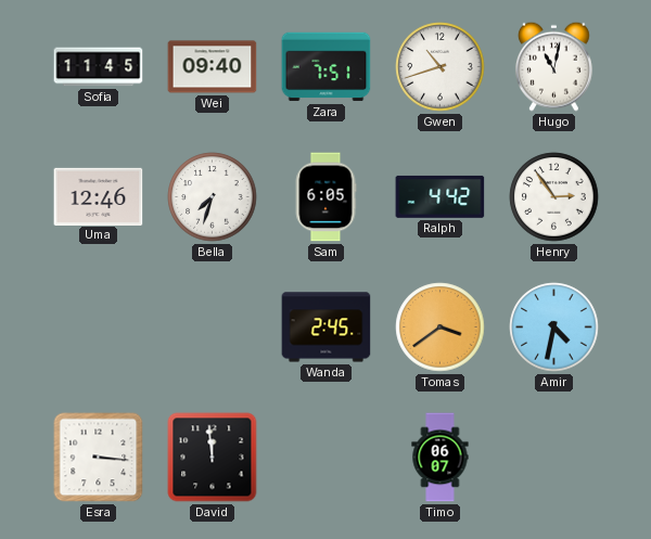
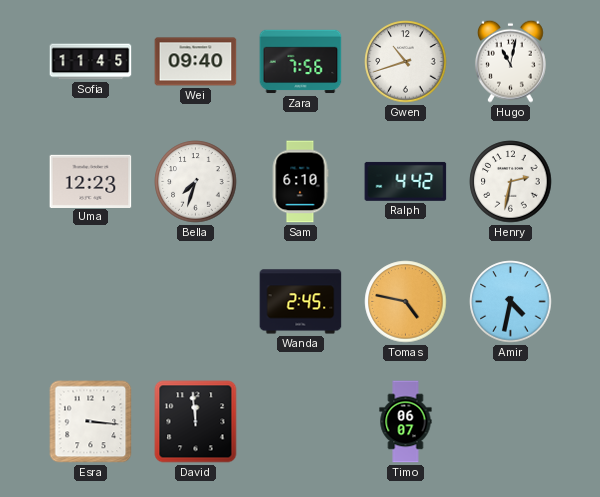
Zara: 7:51 -> 7:56
Uma: 12:46 -> 12:23
Sam: 6:05 -> 6:10
Henry: 2:54 -> 2:32
Tomas: 3:39 -> 4:47
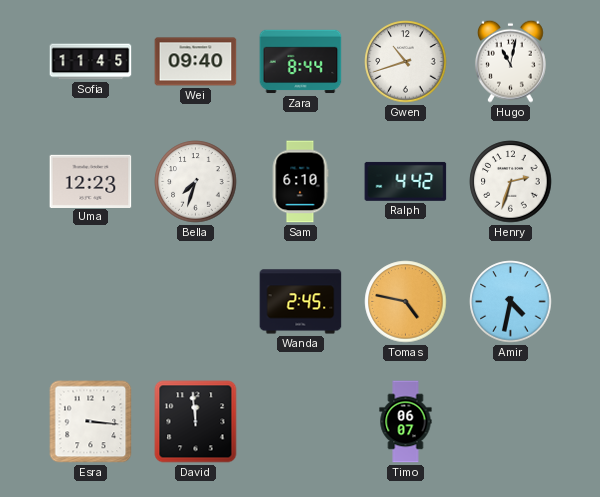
Zara: 7:56 -> 8:44
Henry: 2:32 -> 2:33
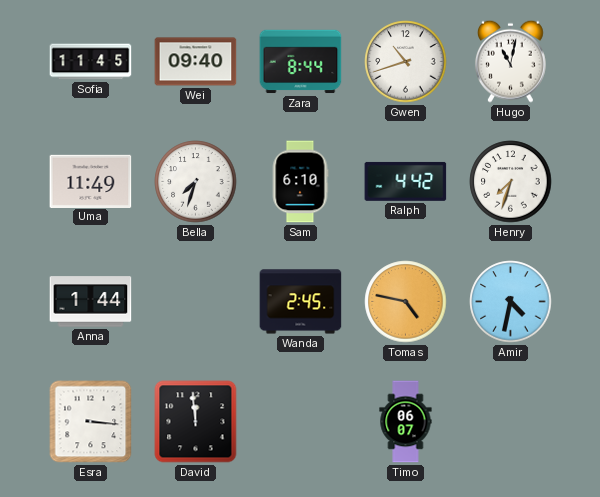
Uma: 12:23 -> 11:49
Henry: 2:33 -> 7:33
Anna: none -> 1:44
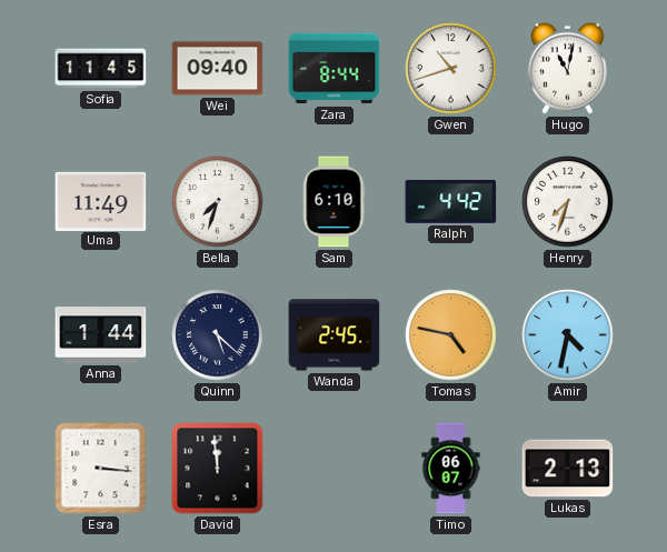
Quinn: none -> 5:22
Lukas: none -> 2:13
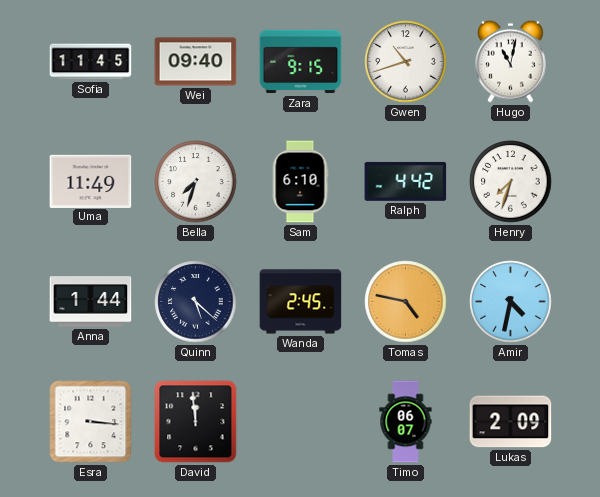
Zara: 8:44 -> 9:15
Lukas: 2:13 -> 2:09
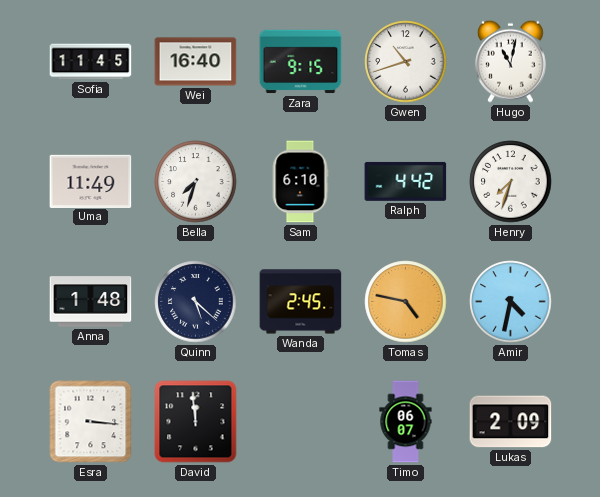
Wei: 09:40 -> 16:40
Anna: 1:44 -> 1:48
